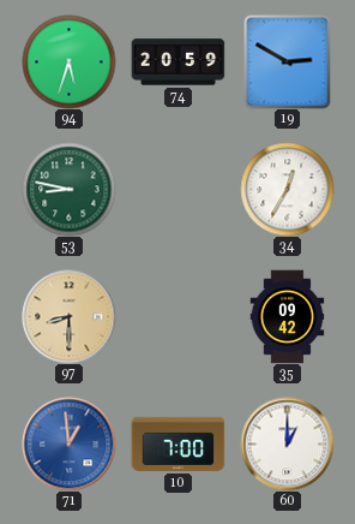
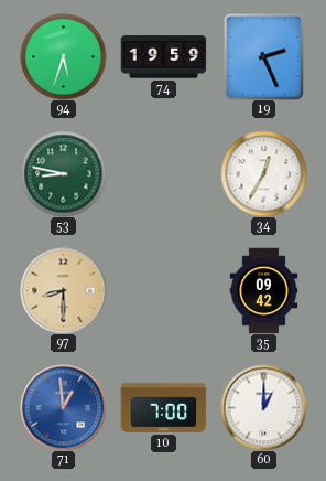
74: 20:59 -> 19:59
19: 2:50 -> 2:26
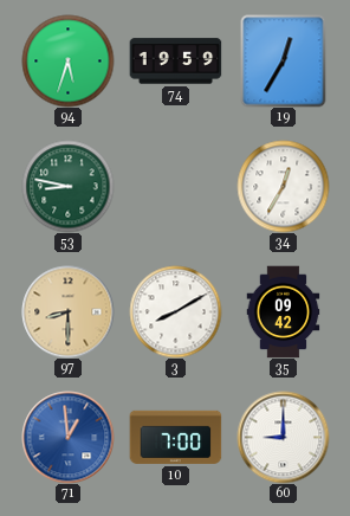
19: 2:26 -> 12:35
3: none -> 8:10
60: 1:00 -> 9:00
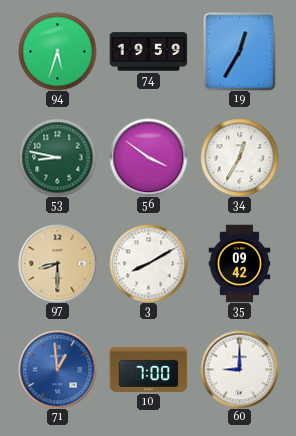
56: none -> 3:51
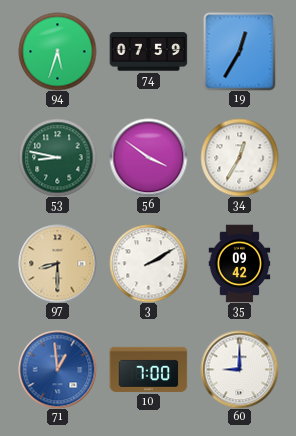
74: 19:59 -> 07:59
3: 8:10 -> 2:10
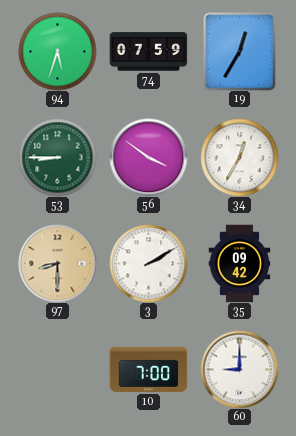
53: 8:47 -> 8:45
71: 12:59 -> none
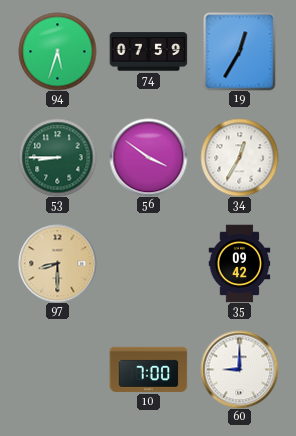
3: 2:10 -> none
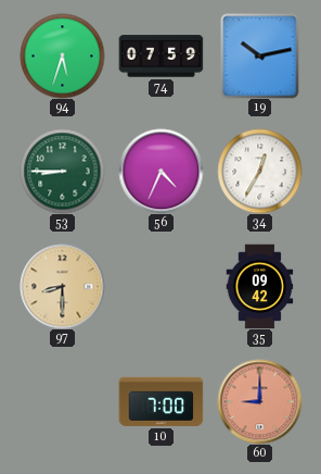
19: 12:35 -> 10:13
56: 3:51 -> 4:34
60 dial: white -> salmon
